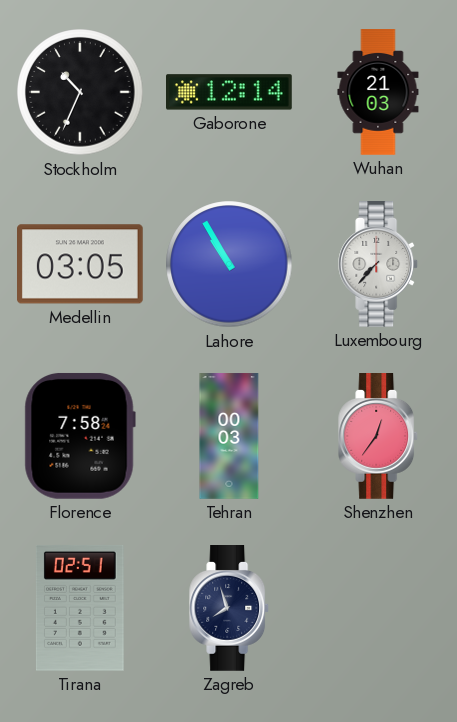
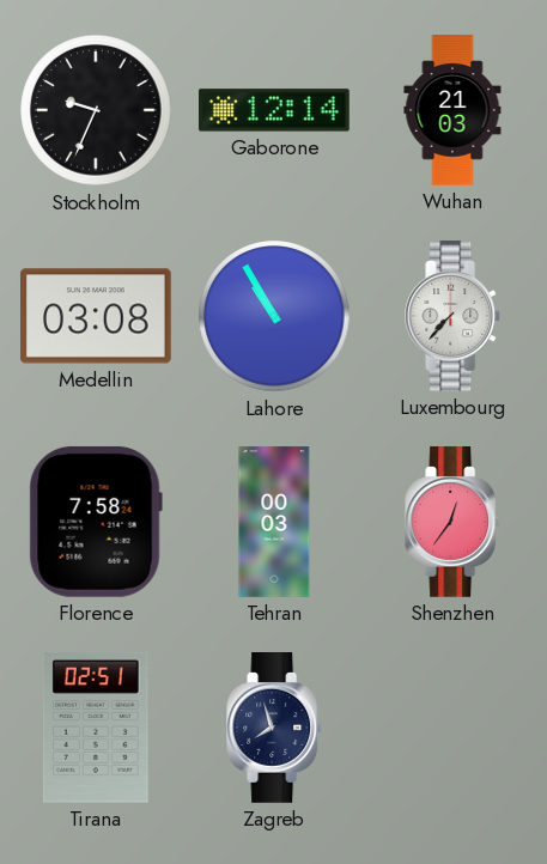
Stockholm: 10:34 -> 9:34
Medellin: 03:05 -> 03:08
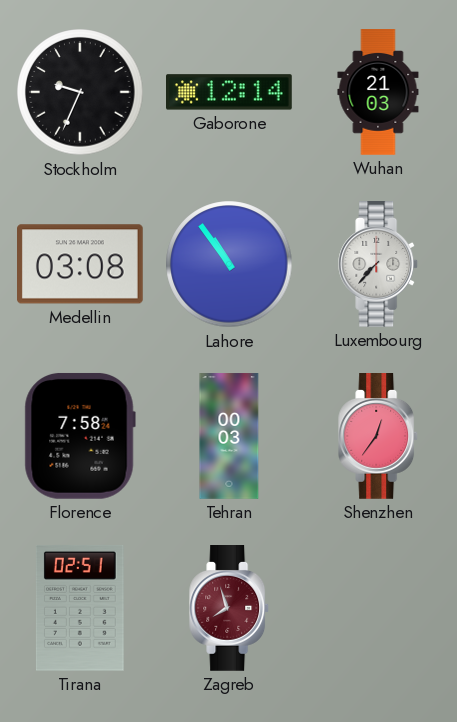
Lahore: 10:55 -> 10:54
Zagreb dial: navy -> burgundy
